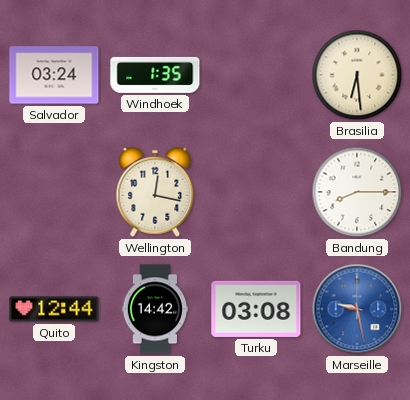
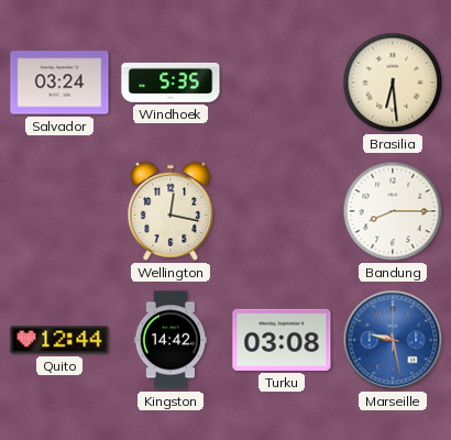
Windhoek: 1:35 -> 5:35
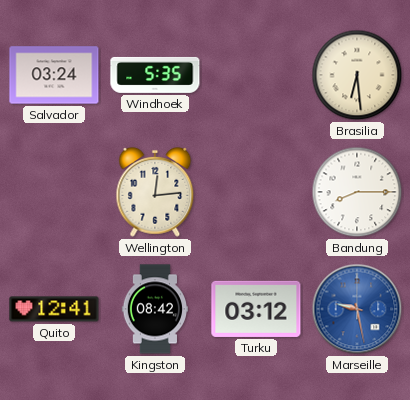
Wellington: 12:17 -> 12:14
Quito: 12:44 -> 12:41
Kingston: 14:42 -> 08:42
Turku: 03:08 -> 03:12
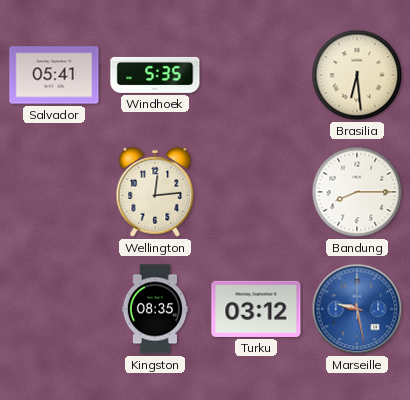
Salvador: 03:24 -> 05:41
Quito: 12:41 -> none
Kingston: 08:42 -> 08:35
